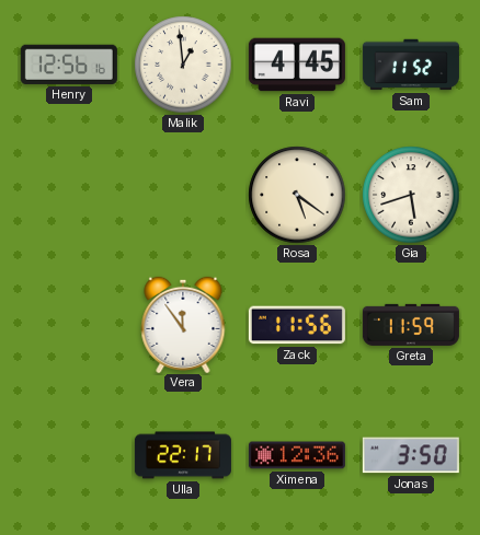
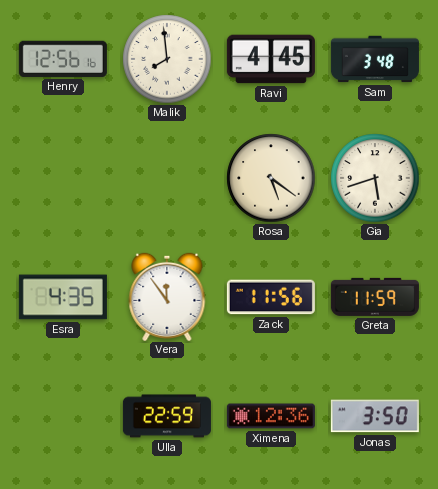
Malik: 12:59 -> 7:59
Sam: 11:52 -> 3:48
Esra: none -> 4:35
Ulla: 22:17 -> 22:59
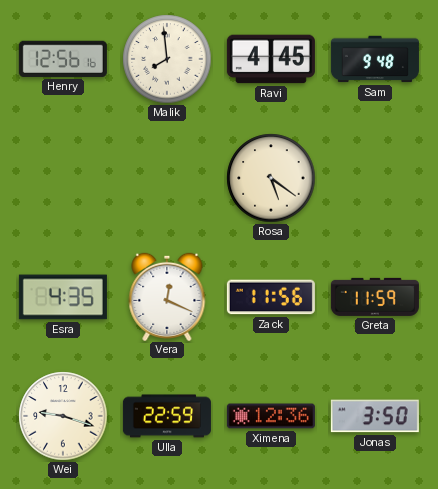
Sam: 3:48 -> 9:48
Gia: 5:42 -> none
Vera: 11:54 -> 12:19
Wei: none -> 9:18
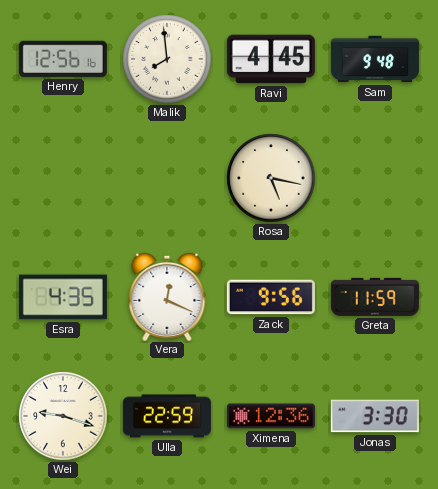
Rosa: 5:21 -> 5:17
Zack: 11:56 -> 9:56
Jonas: 3:50 -> 3:30
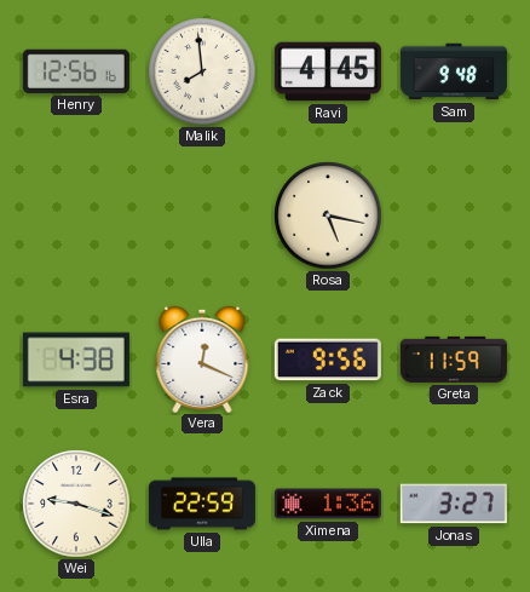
Esra: 4:35 -> 4:38
Ximena: 12:36 -> 1:36
Jonas: 3:30 -> 3:27
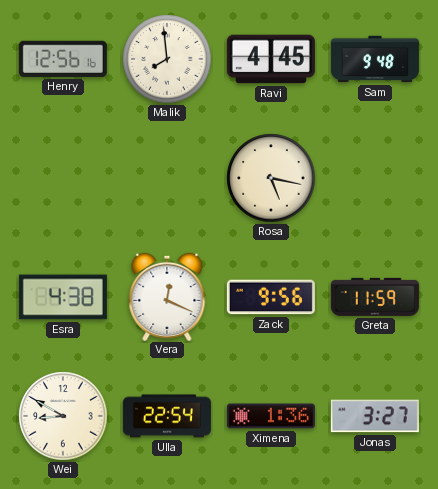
Wei: 9:18 -> 8:50
Ulla: 22:59 -> 22:54
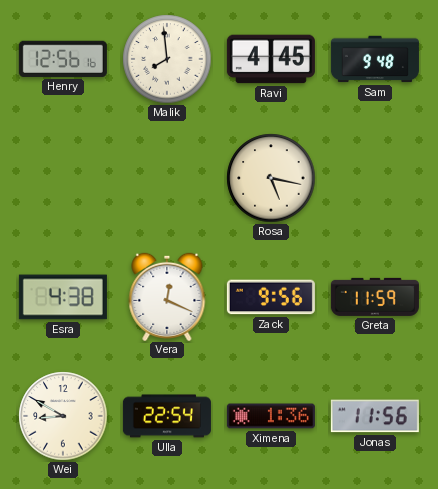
Jonas: 3:27 -> 11:56
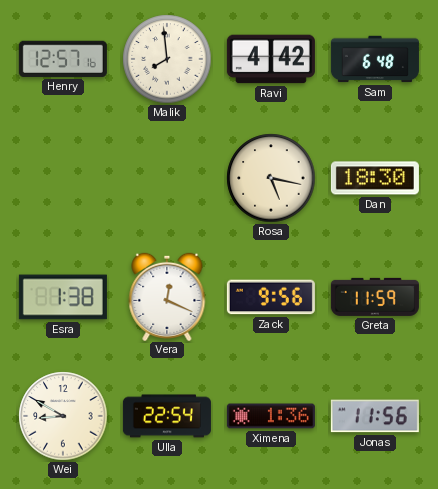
Henry: 12:56 -> 12:57
Ravi: 4:45 -> 4:42
Sam: 9:48 -> 6:48
Dan: none -> 18:30
Esra: 4:38 -> 1:38
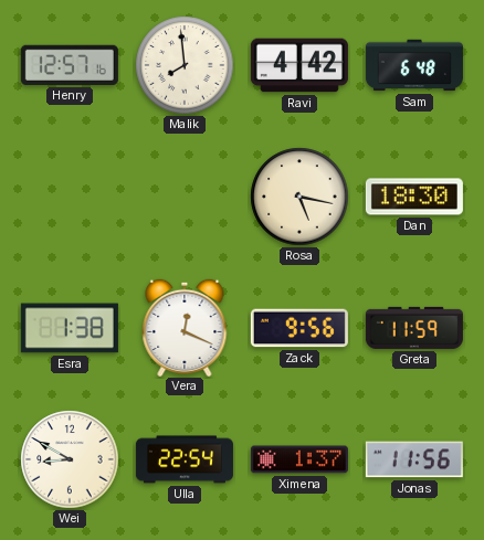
Ximena: 1:36 -> 1:37
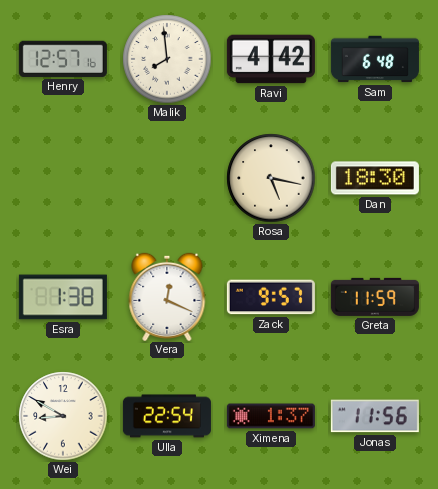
Zack: 9:56 -> 9:57
